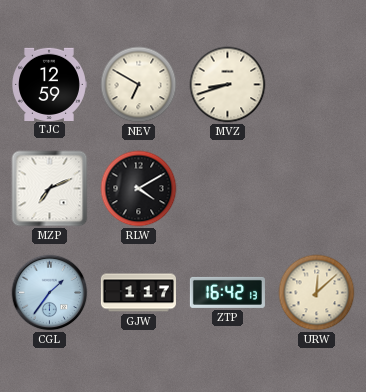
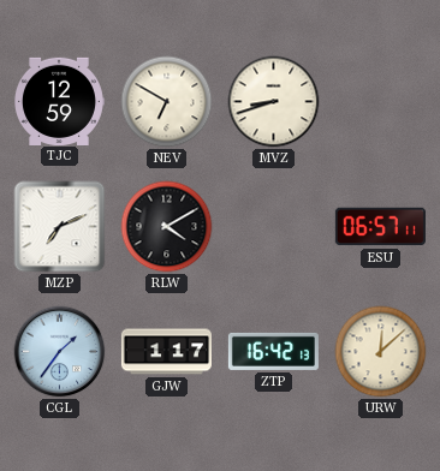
ESU: none -> 06:57
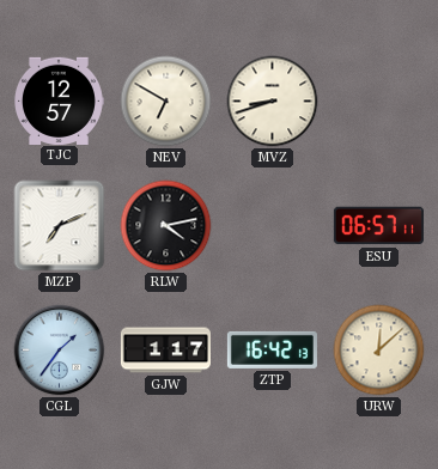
TJC: 12:59 -> 12:57
RLW: 4:10 -> 4:13
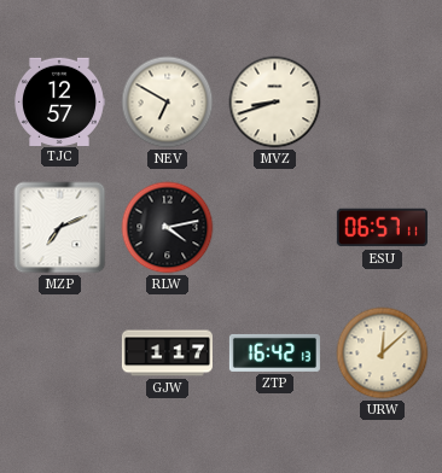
CGL: 1:36 -> none
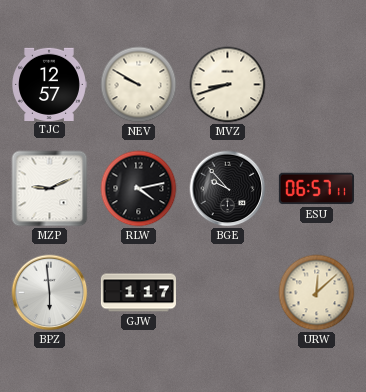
NEV: 6:50 -> 9:50
MZP: 7:11 -> 9:11
BGE: none -> 9:53
BPZ: none -> 5:59
ZTP: 16:42 -> none
